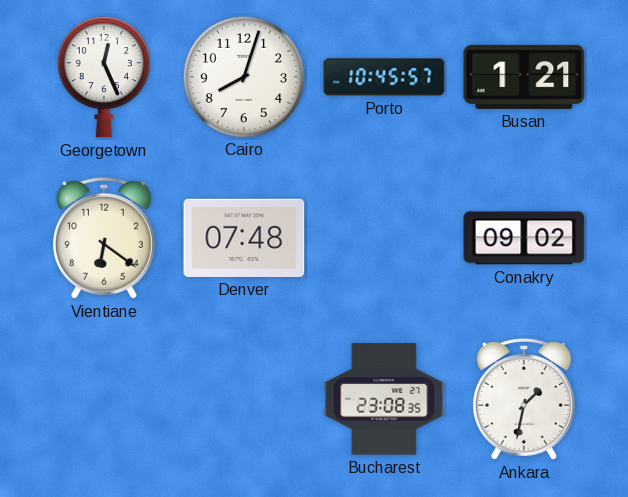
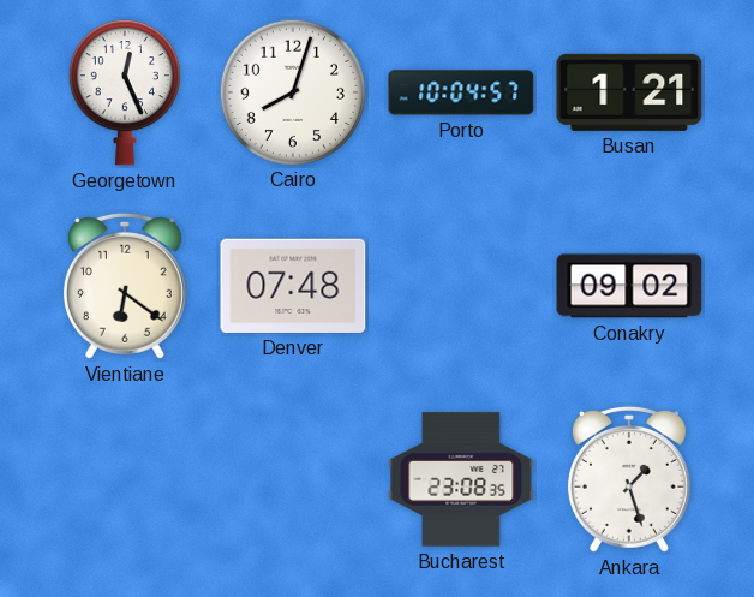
Porto: 10:45 -> 10:04
Ankara: 1:32 -> 1:27
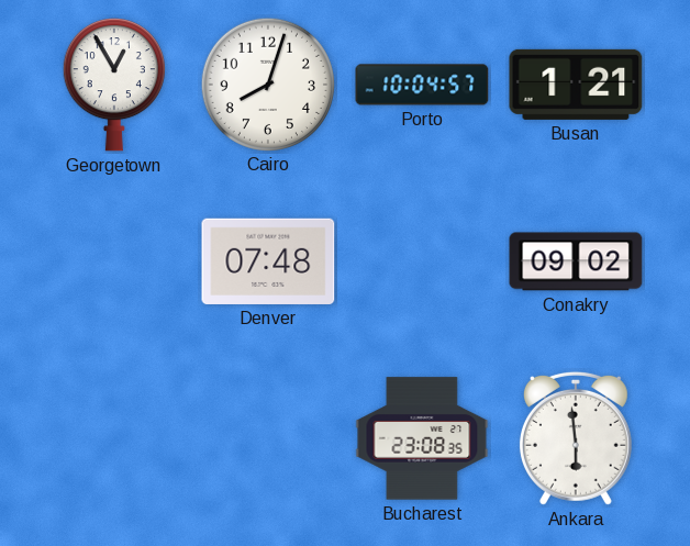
Georgetown: 12:26 -> 12:55
Vientiane: 6:21 -> none
Ankara: 1:27 -> 5:59
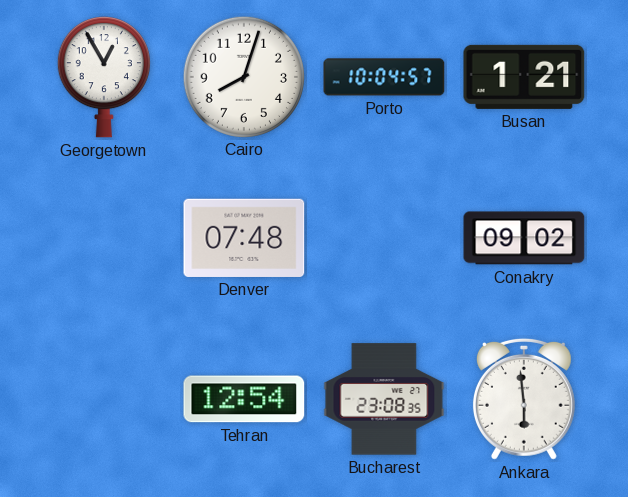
Tehran: none -> 12:54
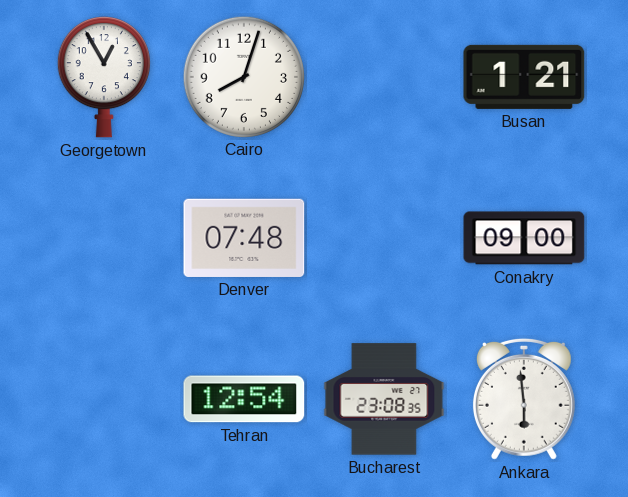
Porto: 10:04 -> none
Conakry: 09:02 -> 09:00
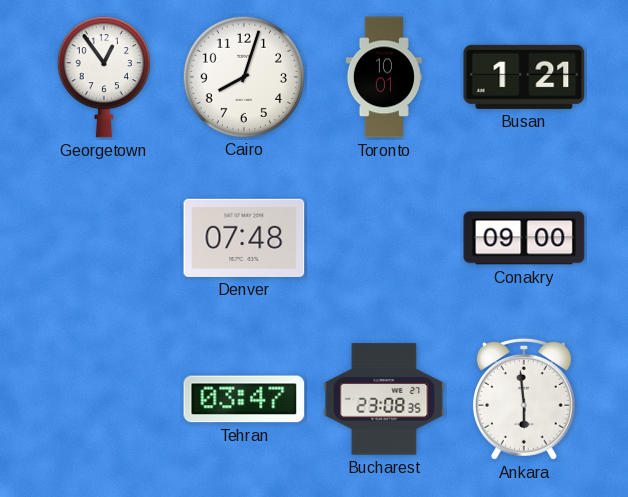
Georgetown: 12:55 -> 12:54
Toronto: none -> 10:01
Tehran: 12:54 -> 03:47
